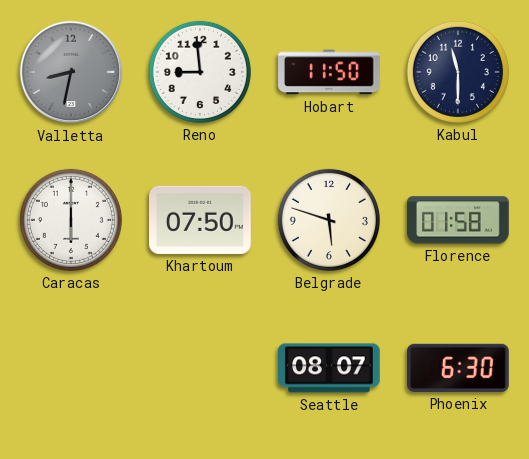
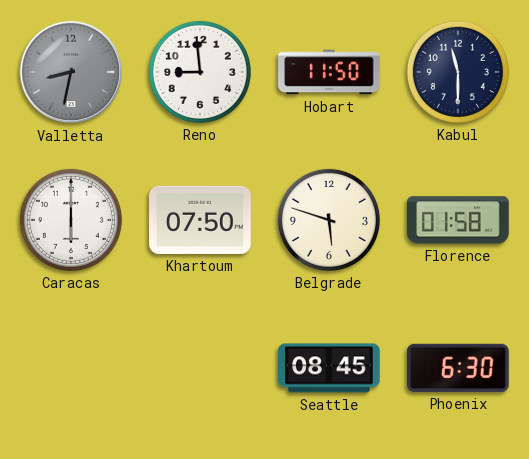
Seattle: 08:07 -> 08:45
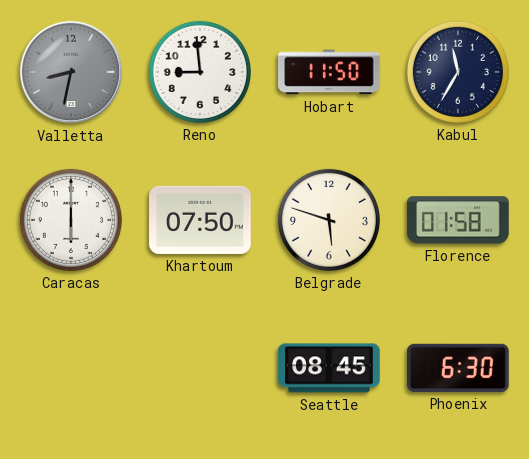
Kabul: 11:30 -> 11:35
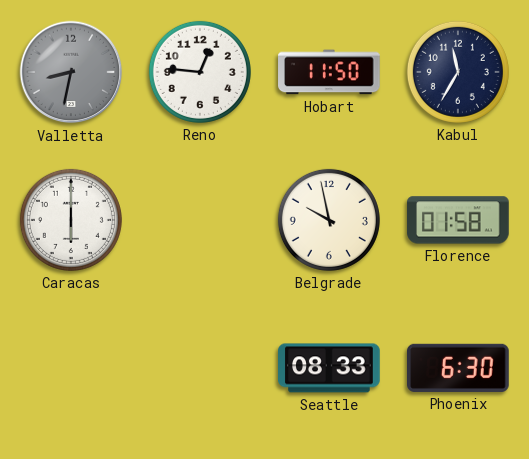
Reno: 8:59 -> 12:46
Khartoum: 07:50 -> none
Belgrade: 5:48 -> 9:58
Seattle: 08:45 -> 08:33
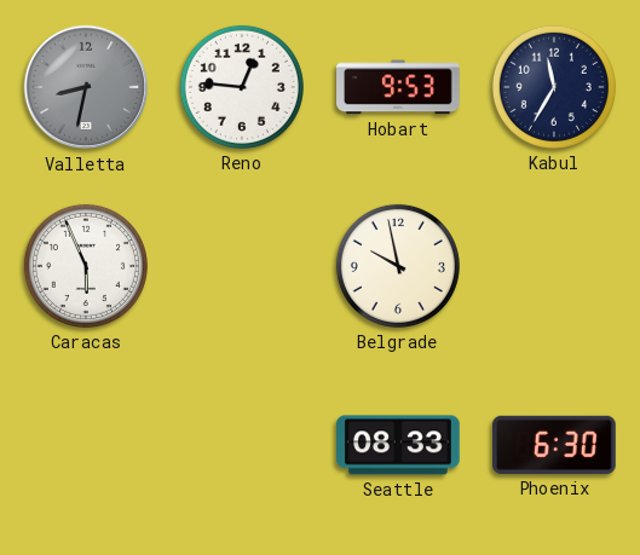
Hobart: 11:50 -> 9:53
Caracas: 6:00 -> 5:56
Florence: 01:58 -> none
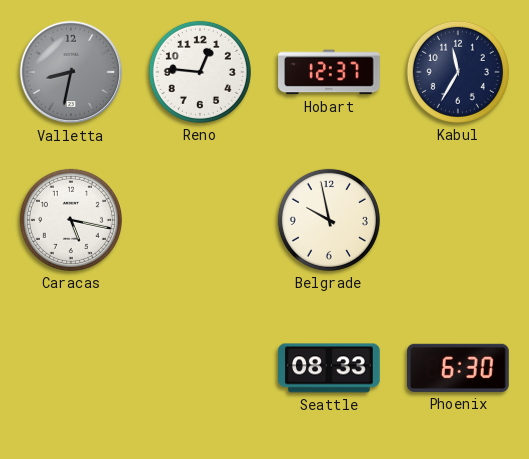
Hobart: 9:53 -> 12:37
Caracas: 5:56 -> 5:17
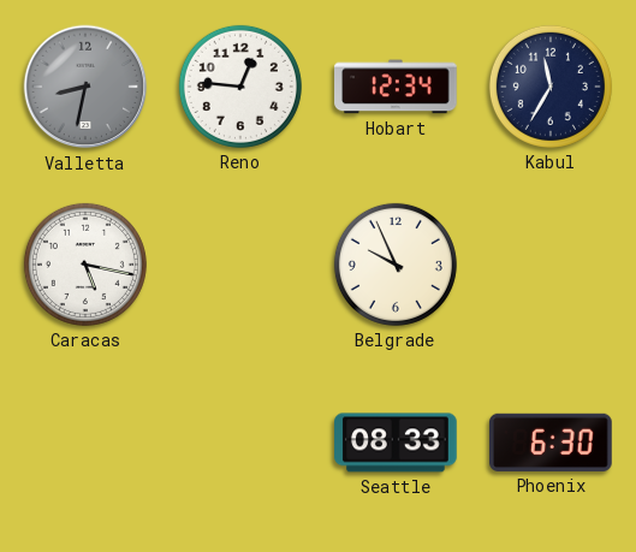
Hobart: 12:37 -> 12:34
Belgrade: 9:58 -> 9:56
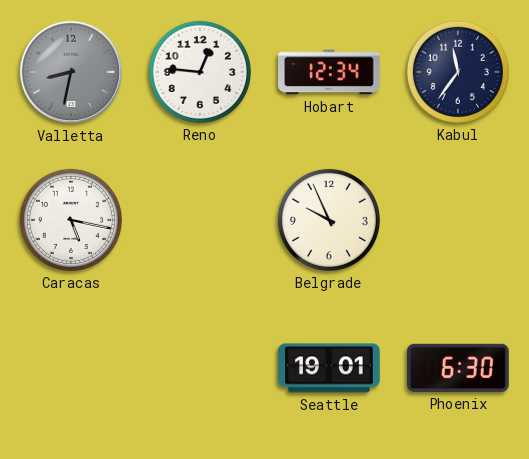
Kabul: 11:35 -> 11:36
Seattle: 08:33 -> 19:01
